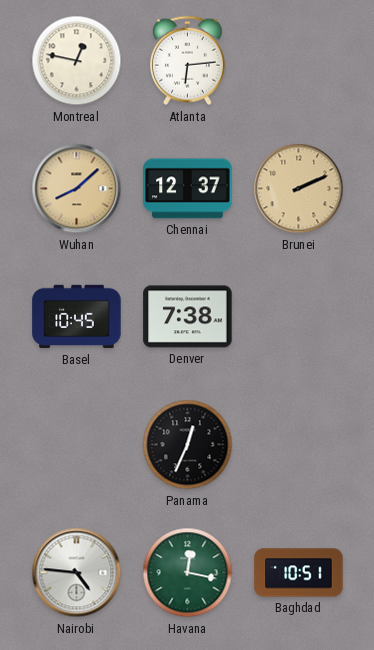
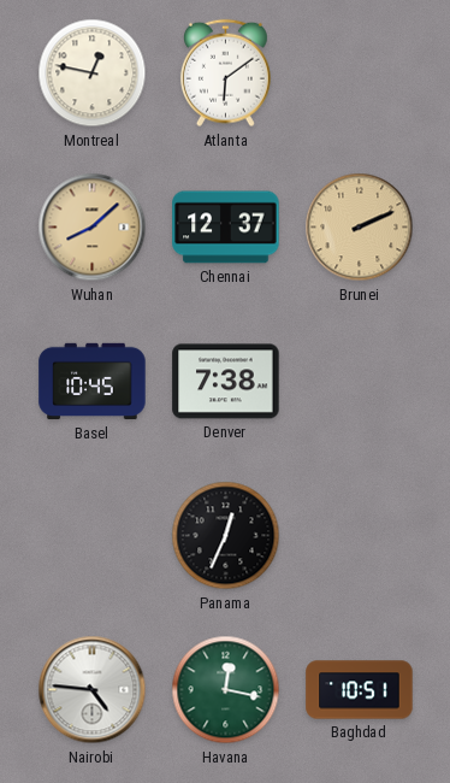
Atlanta: 6:14 -> 6:09
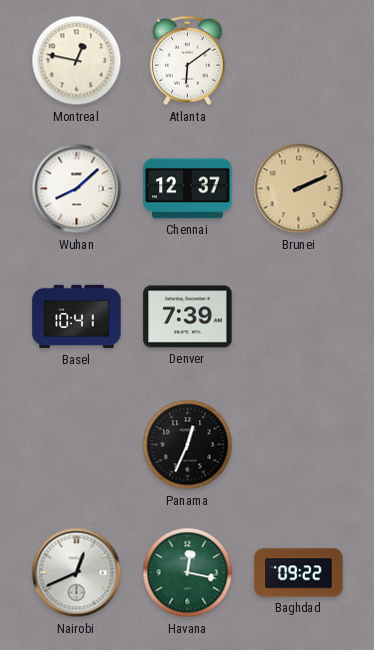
Wuhan dial: champagne -> white
Basel: 10:45 -> 10:41
Denver: 7:38 -> 7:39
Nairobi: 4:46 -> 12:41
Baghdad: 10:51 -> 09:22
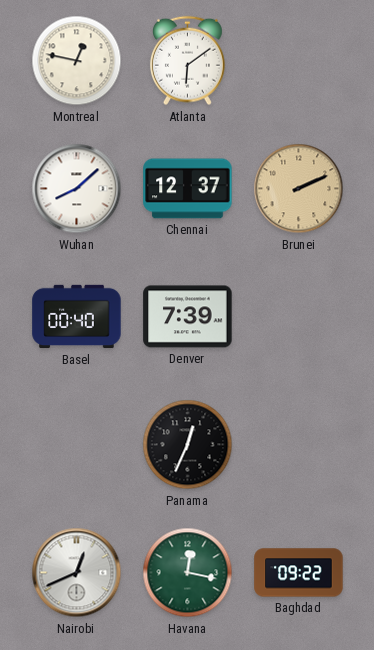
Basel: 10:41 -> 00:40
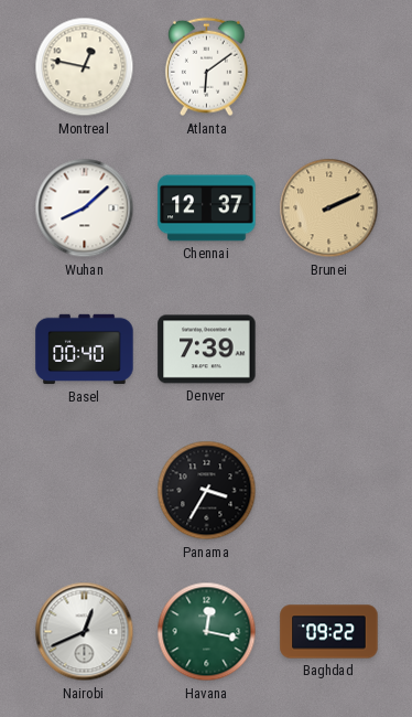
Panama: 12:34 -> 3:35
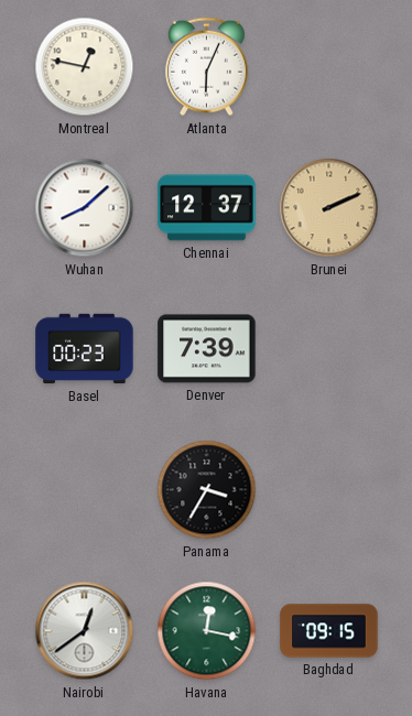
Atlanta: 6:09 -> 6:04
Basel: 00:40 -> 00:23
Nairobi: 12:41 -> 12:39
Baghdad: 09:22 -> 09:15
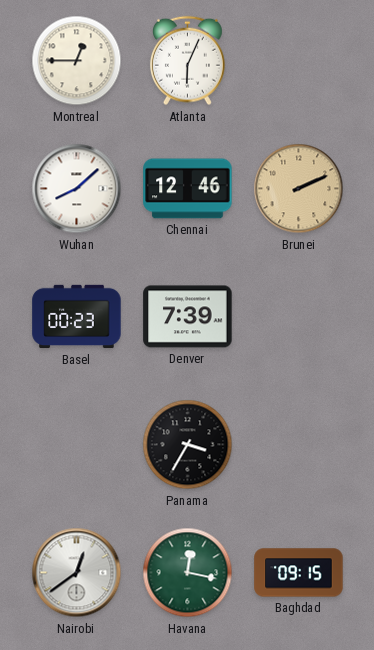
Montreal: 12:47 -> 12:45
Chennai: 12:37 -> 12:46
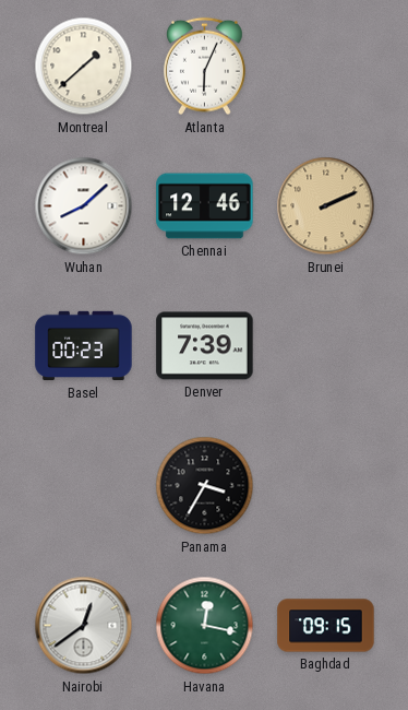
Montreal: 12:45 -> 1:38
